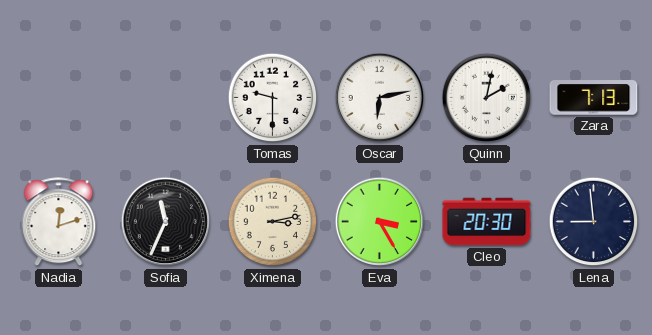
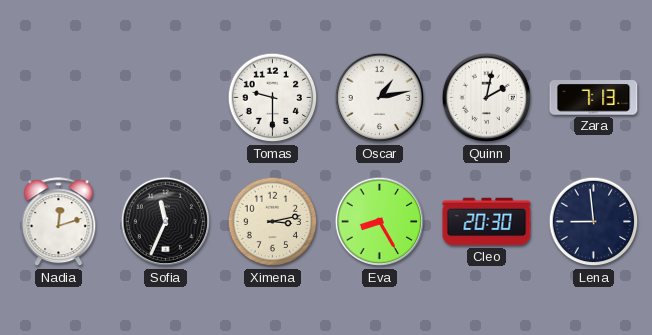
Oscar: 6:13 -> 1:13
Eva: 3:25 -> 8:25
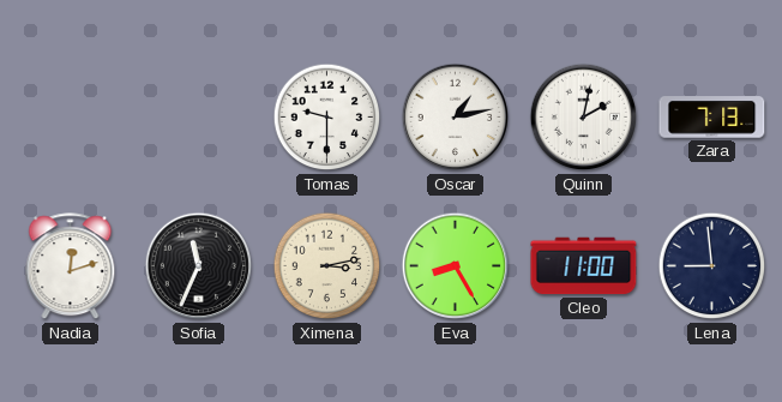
Cleo: 20:30 -> 11:00
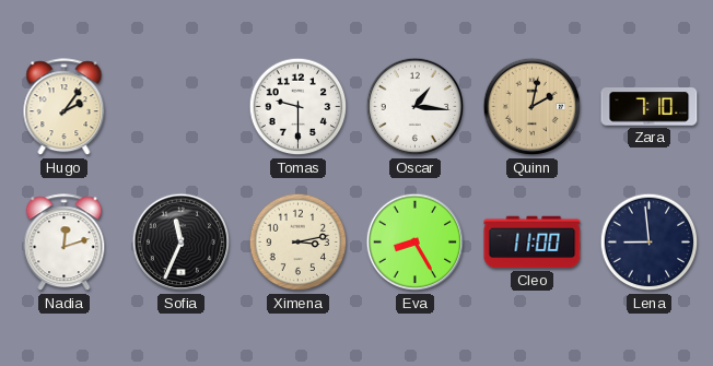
Hugo: none -> 2:06
Oscar: 1:13 -> 1:16
Quinn dial: white -> champagne
Zara: 7:13 -> 7:10
